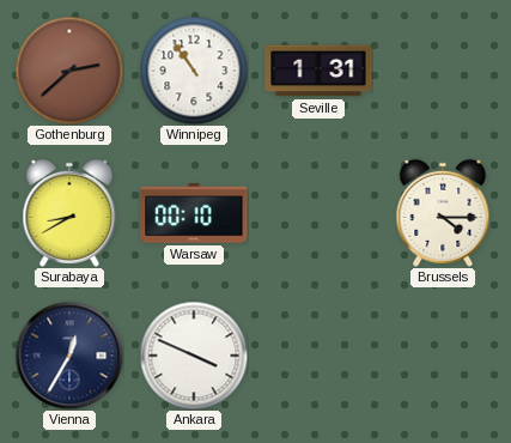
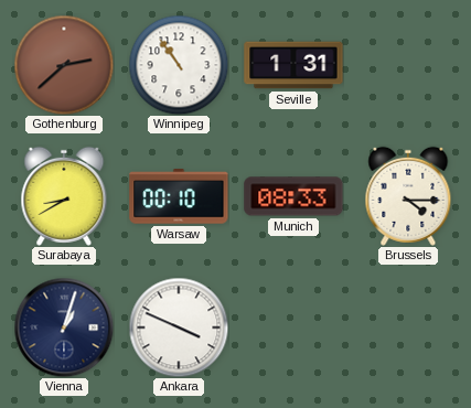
Munich: none -> 08:33
Vienna: 12:35 -> 1:03
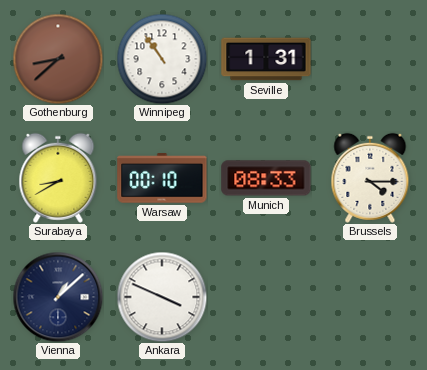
Gothenburg: 2:38 -> 8:38
Vienna: 1:03 -> 1:08
